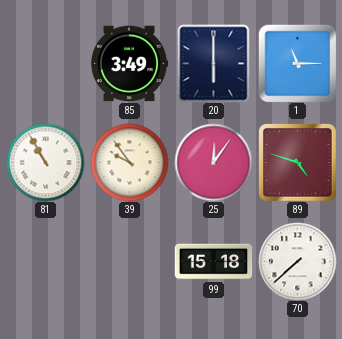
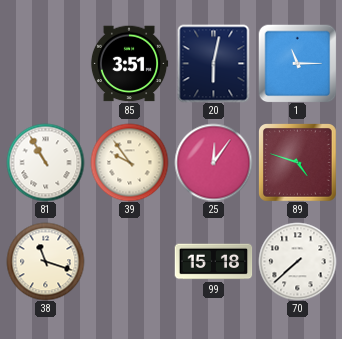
85: 3:49 -> 3:51
20: 6:00 -> 6:02
38: none -> 11:18
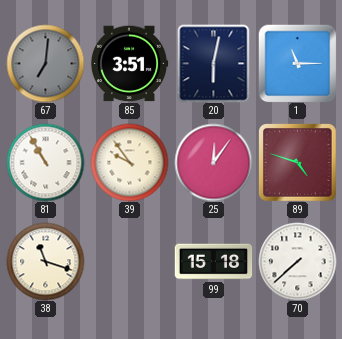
67: none -> 7:01
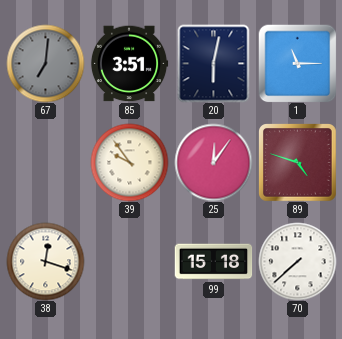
81: 10:55 -> none
38: 11:18 -> 12:18
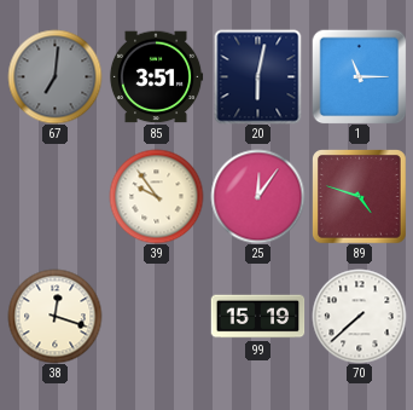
99: 15:18 -> 15:19
